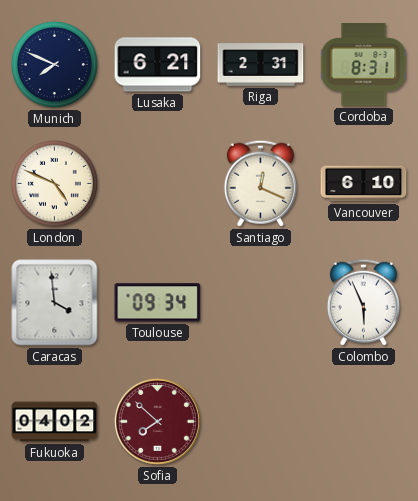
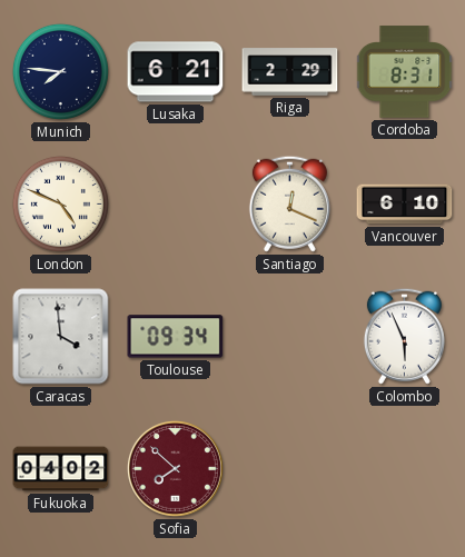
Munich: 7:49 -> 7:46
Riga: 2:31 -> 2:29
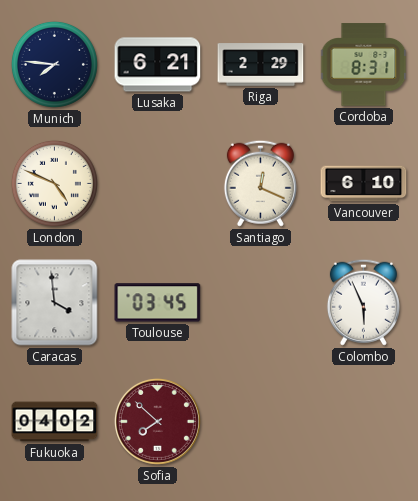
Toulouse: 09:34 -> 03:45
